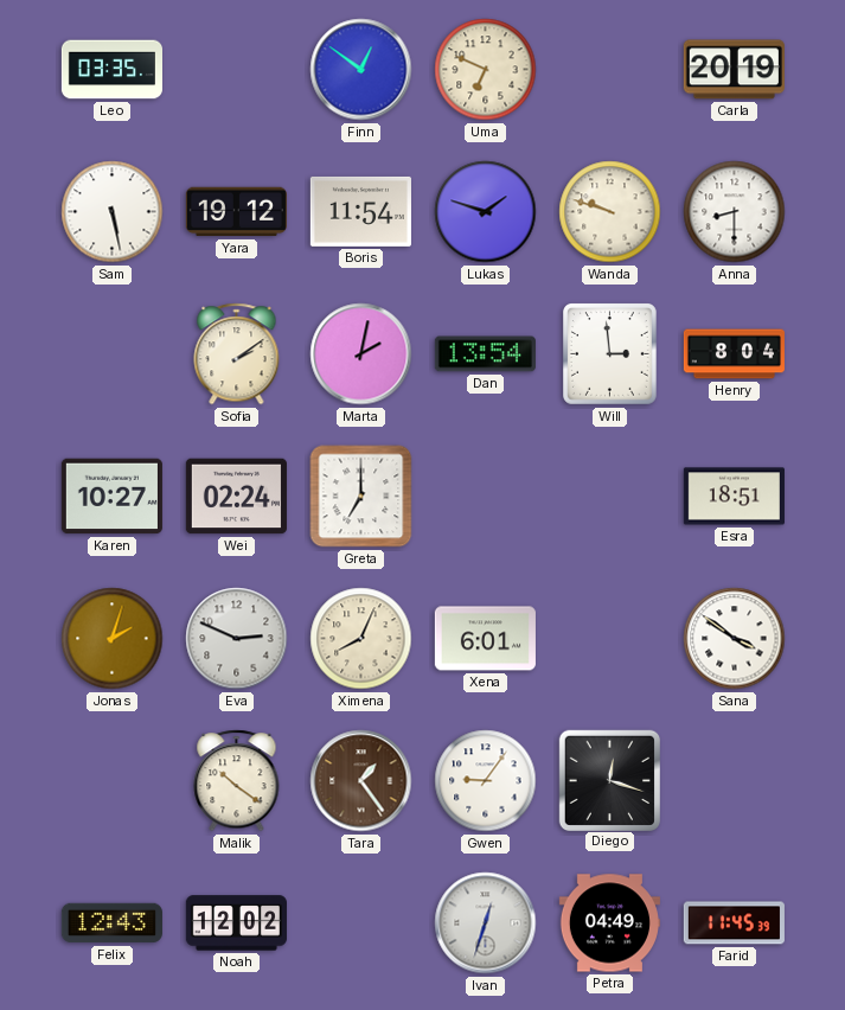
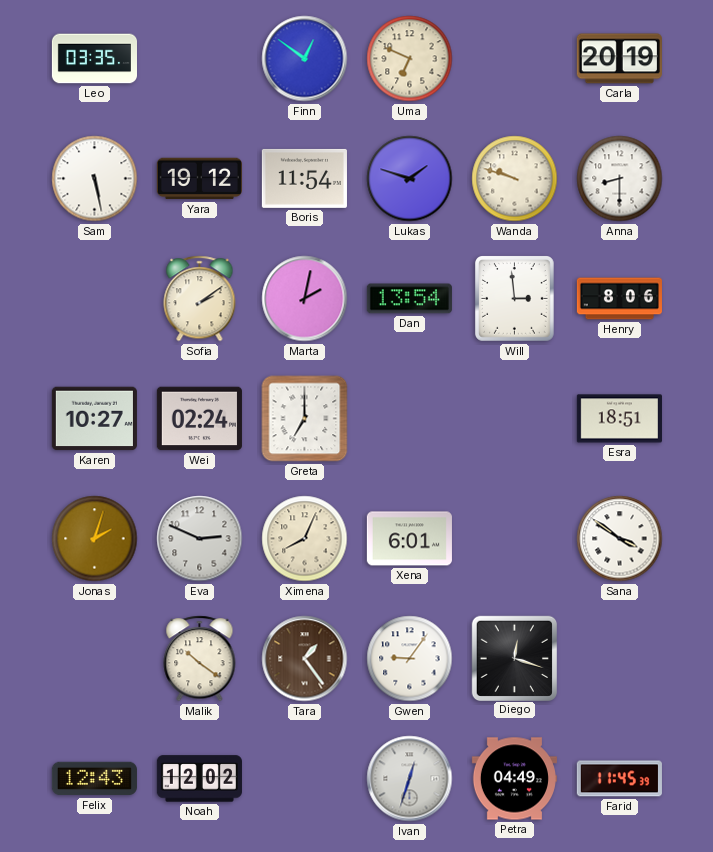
Henry: 8:04 -> 8:06
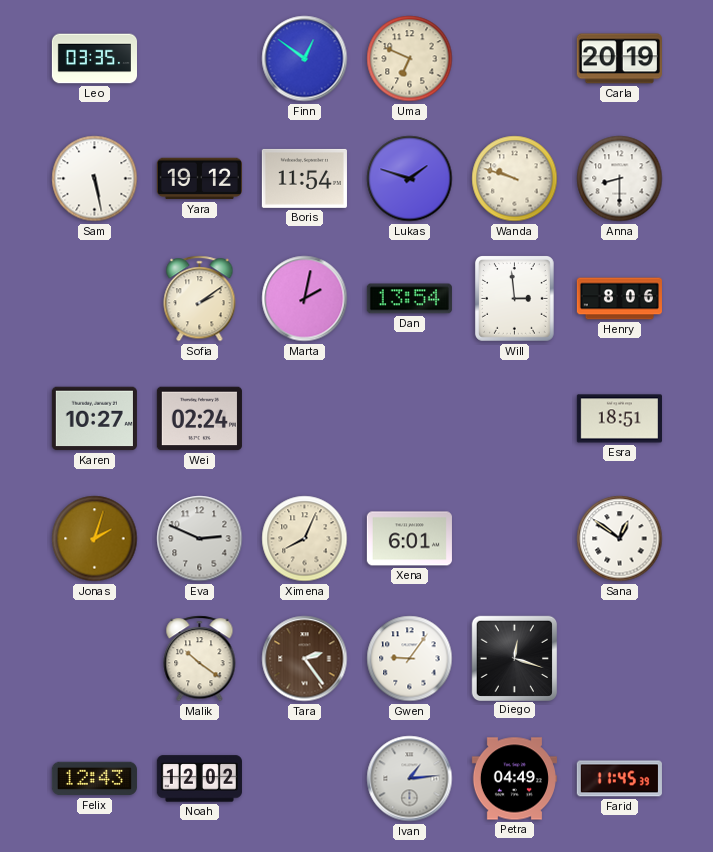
Greta: 7:00 -> none
Sana: 3:51 -> 12:51
Tara: 1:24 -> 2:24
Ivan: 12:33 -> 1:14
